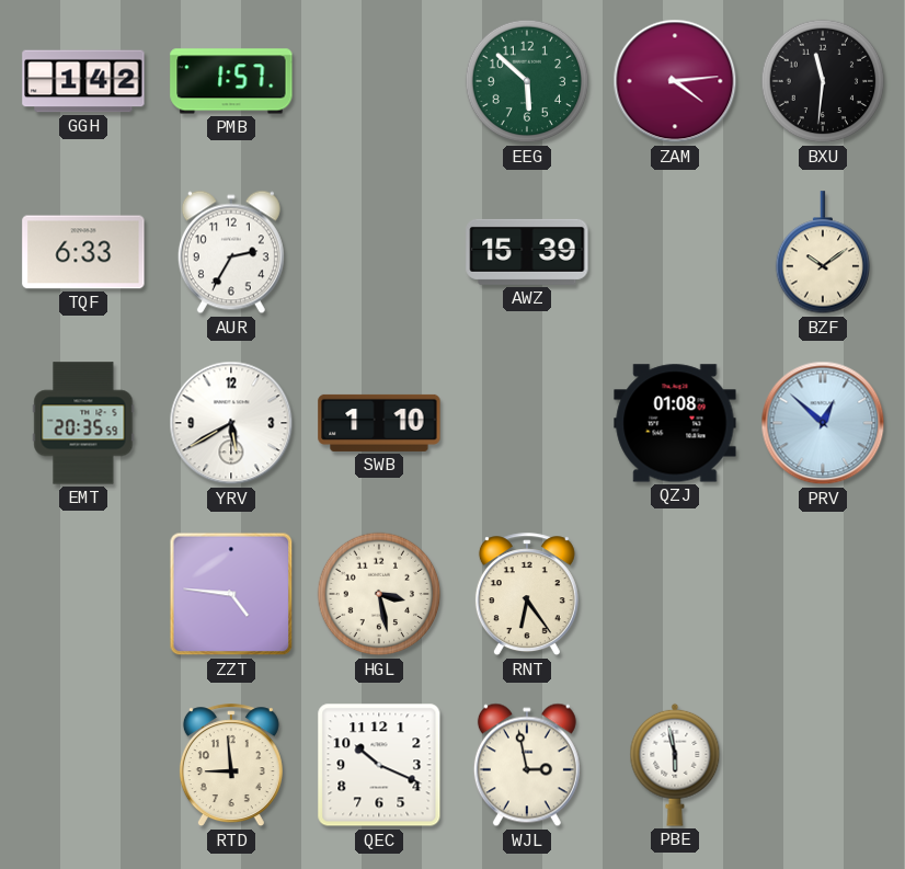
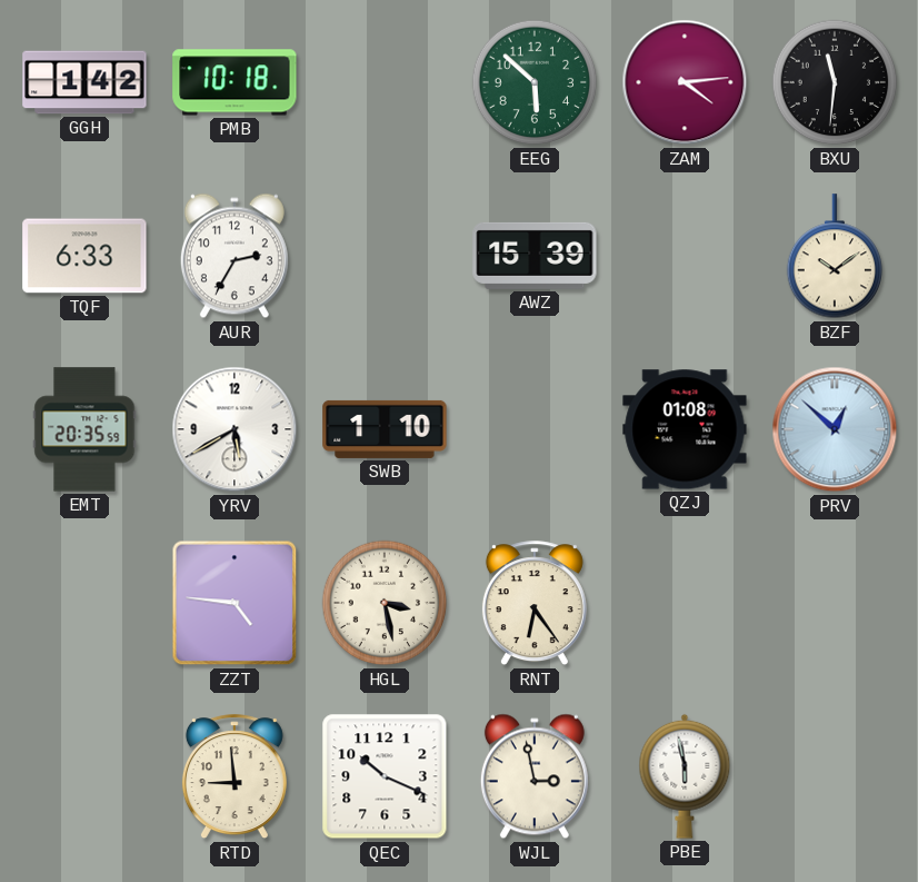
PMB: 1:57 -> 10:18
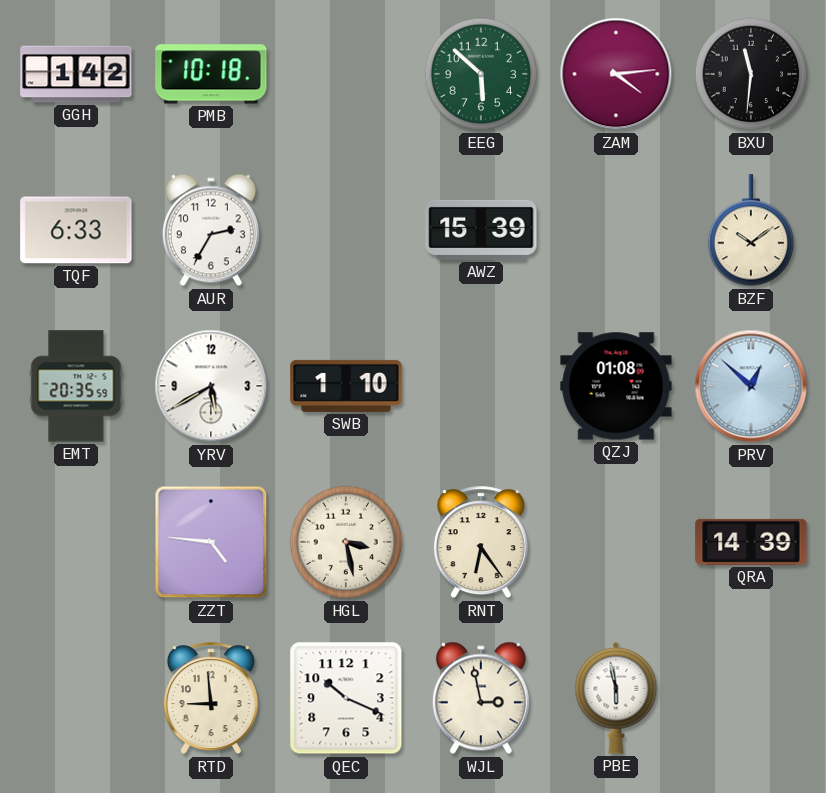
QRA: none -> 14:39
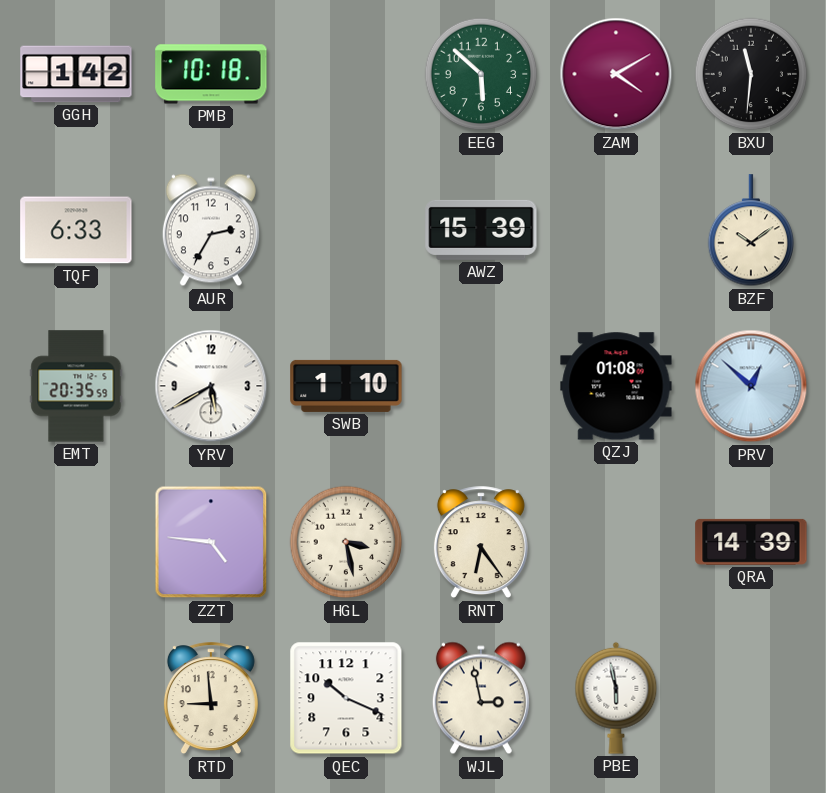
ZAM: 4:14 -> 4:10
